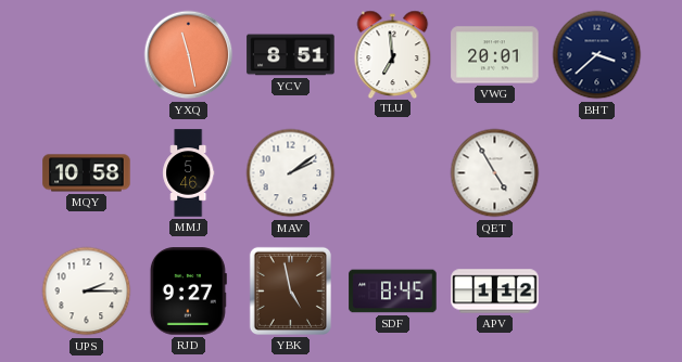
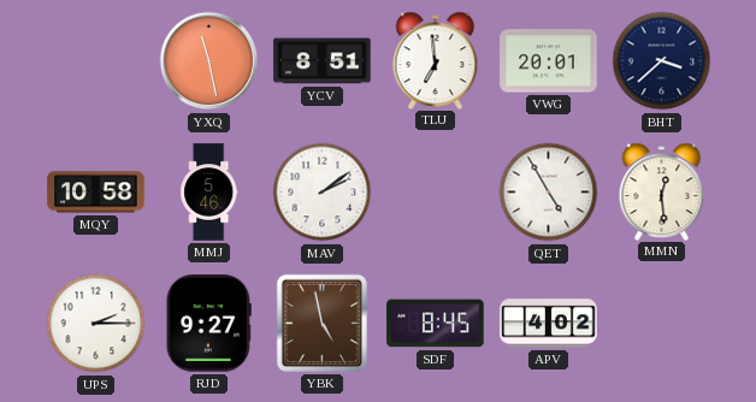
MMN: none -> 12:29
APV: 1:12 -> 4:02
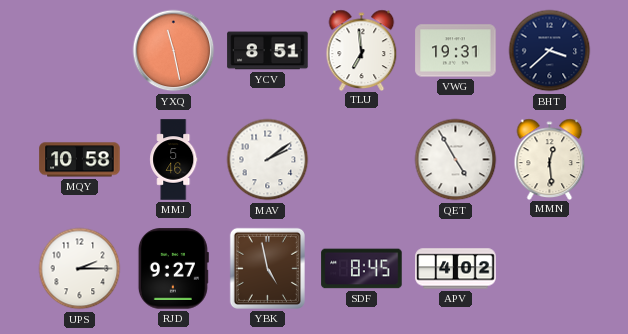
VWG: 20:01 -> 19:31
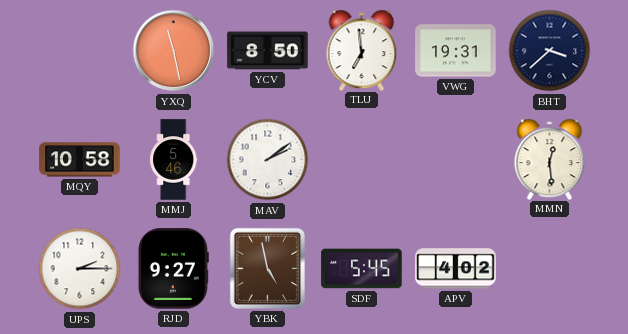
YCV: 8:51 -> 8:50
QET: 4:55 -> none
SDF: 8:45 -> 5:45
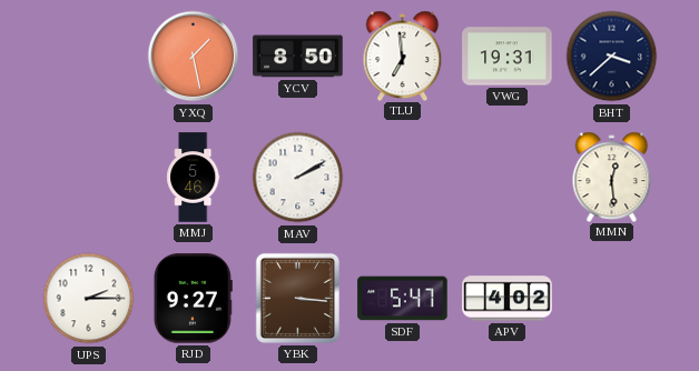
YXQ: 11:28 -> 1:28
MQY: 10:58 -> none
MAV: 2:09 -> 2:10
YBK: 4:58 -> 3:16
SDF: 5:45 -> 5:47
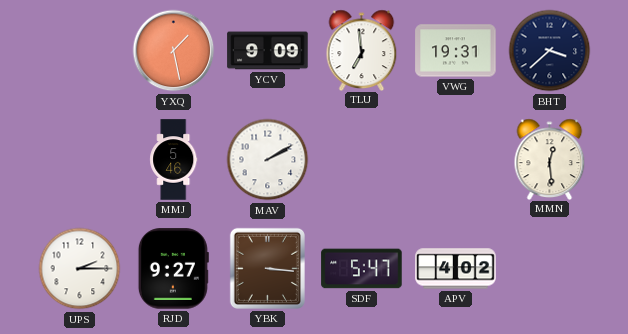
YCV: 8:50 -> 9:09
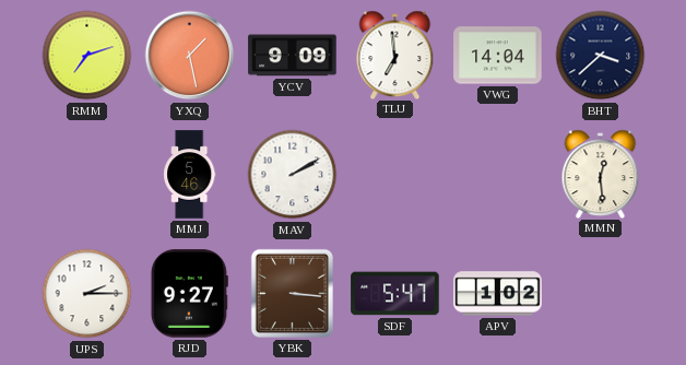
RMM: none -> 7:12
VWG: 19:31 -> 14:04
APV: 4:02 -> 1:02
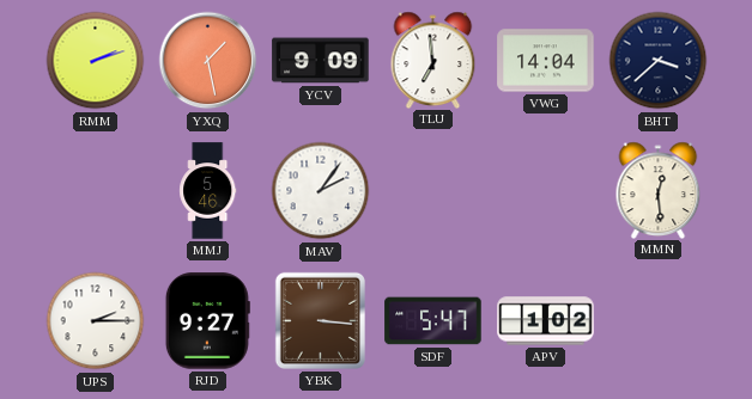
RMM: 7:12 -> 2:12
MAV: 2:10 -> 2:06
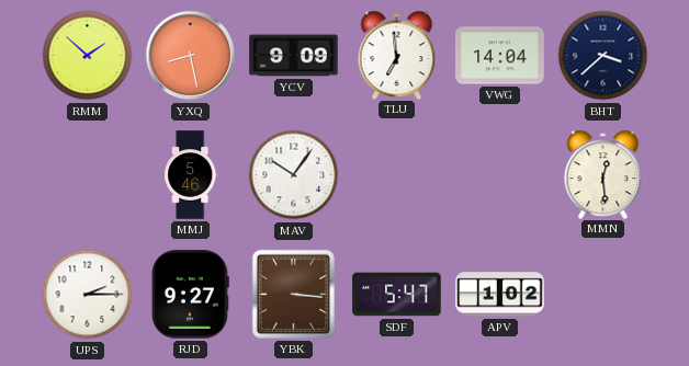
RMM: 2:12 -> 1:52
YXQ: 1:28 -> 8:28
MAV: 2:06 -> 10:06
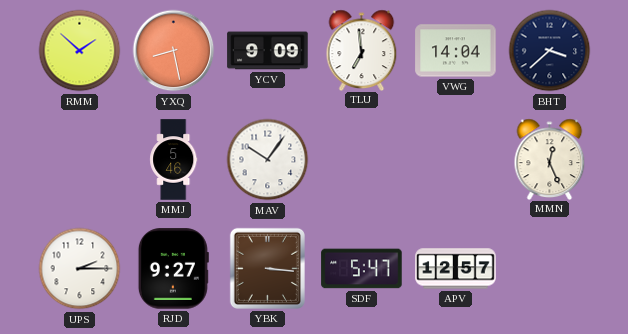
MMN: 12:29 -> 12:26
APV: 1:02 -> 12:57
